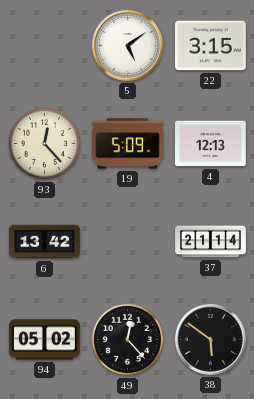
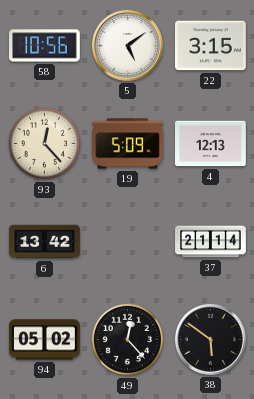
58: none -> 10:56
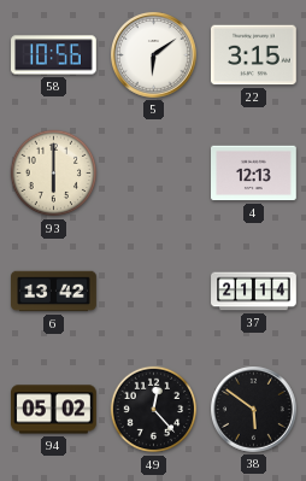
5: 5:09 -> 6:09
93: 12:23 -> 6:00
19: 5:09 -> none
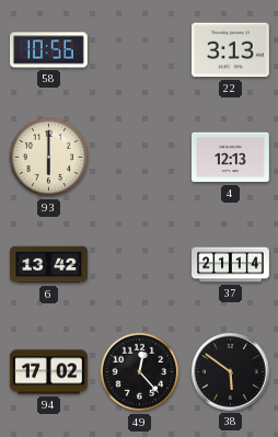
5: 6:09 -> none
22: 3:15 -> 3:13
94: 05:02 -> 17:02
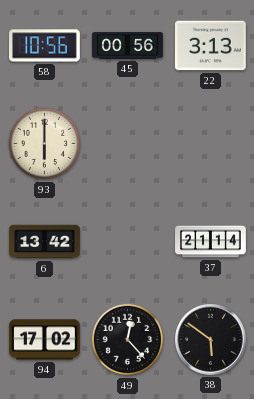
45: none -> 00:56
4: 12:13 -> none
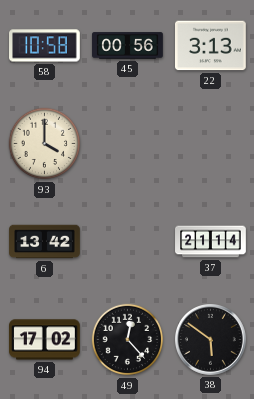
58: 10:56 -> 10:58
93: 6:00 -> 4:00
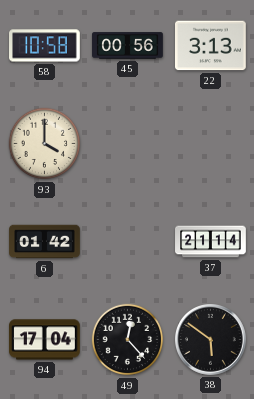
6: 13:42 -> 01:42
94: 17:02 -> 17:04
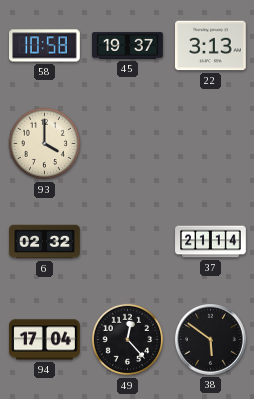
45: 00:56 -> 19:37
6: 01:42 -> 02:32
